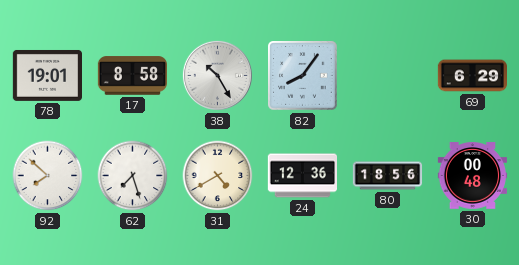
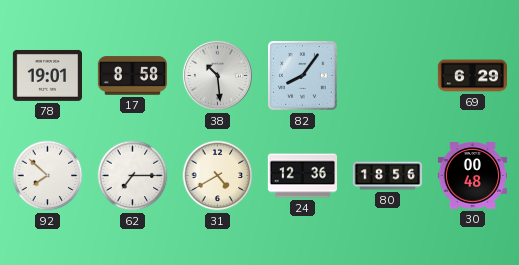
38: 10:25 -> 10:29
62: 7:27 -> 7:15
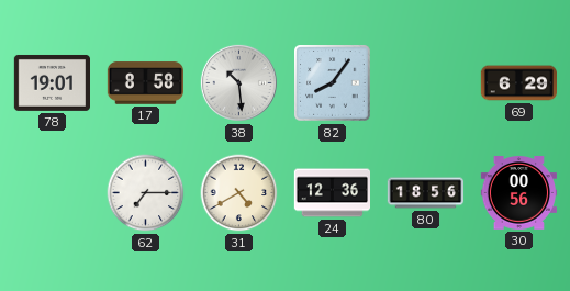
92: 7:52 -> none
30: 00:48 -> 00:56
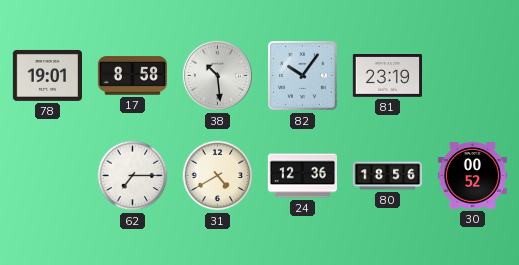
82: 8:06 -> 10:06
81: none -> 23:19
69: 6:29 -> none
30: 00:56 -> 00:52
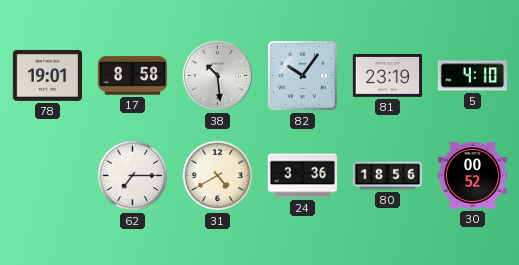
5: none -> 4:10
24: 12:36 -> 3:36
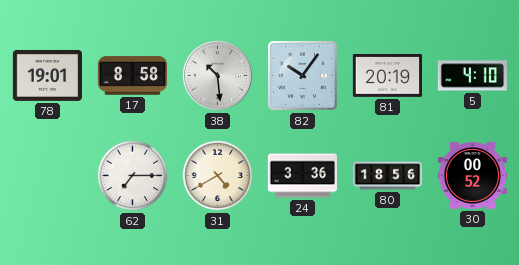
81: 23:19 -> 20:19
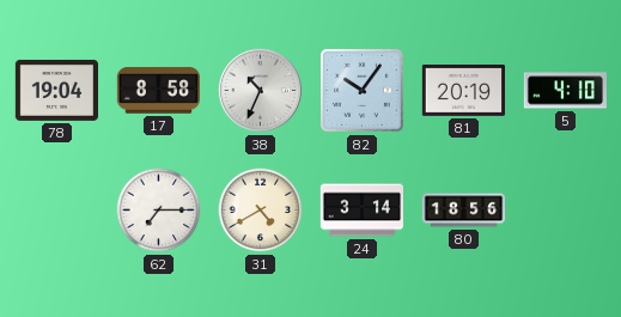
78: 19:01 -> 19:04
38: 10:29 -> 10:34
24: 3:36 -> 3:14
30: 00:52 -> none
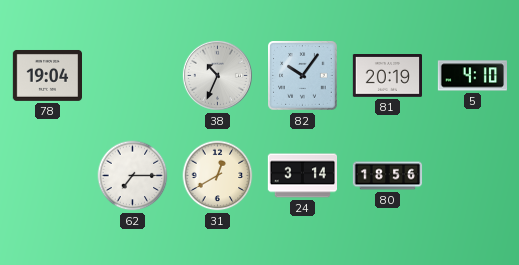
17: 8:58 -> none
31: 4:40 -> 12:40
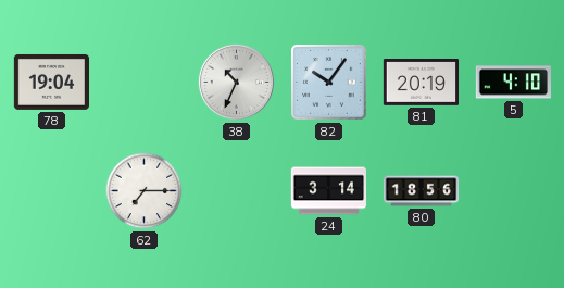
31: 12:40 -> none
